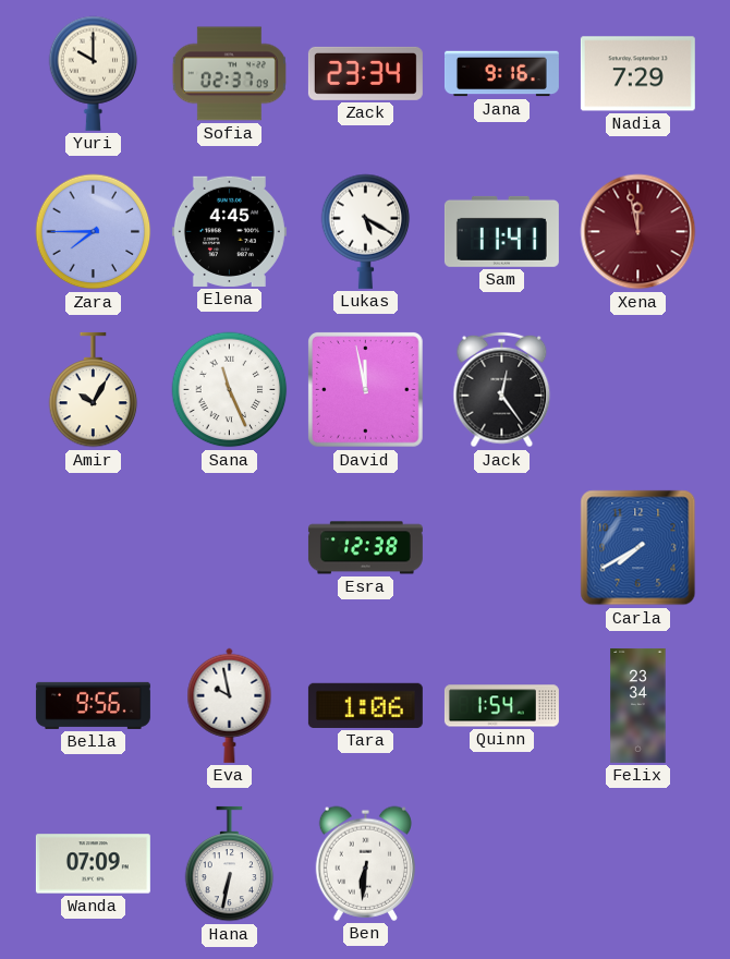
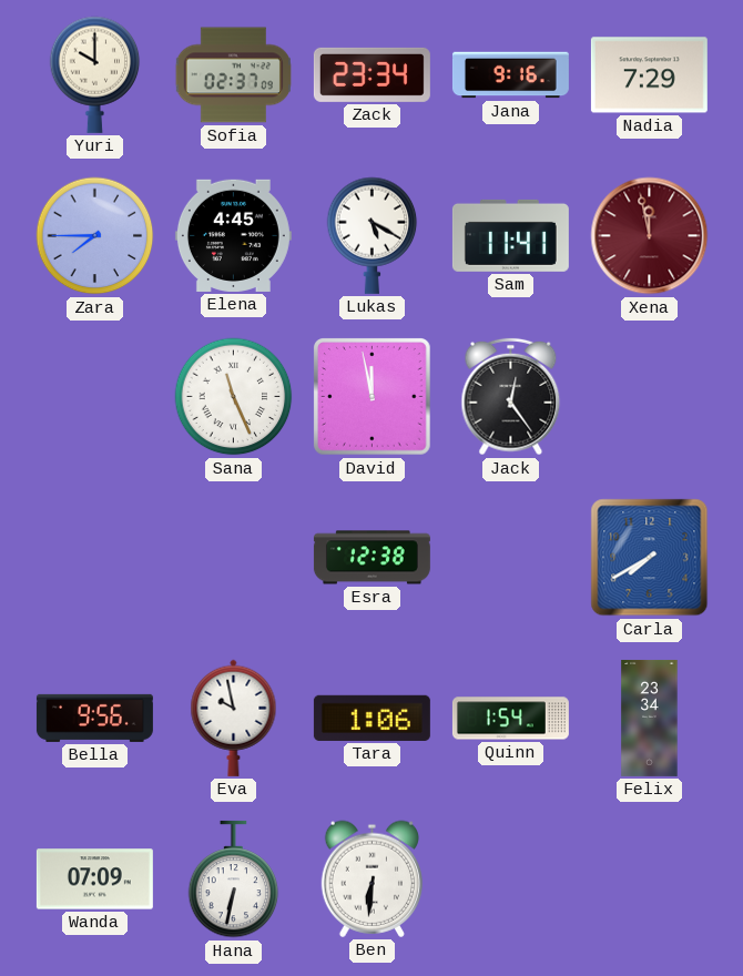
Amir: 10:05 -> none
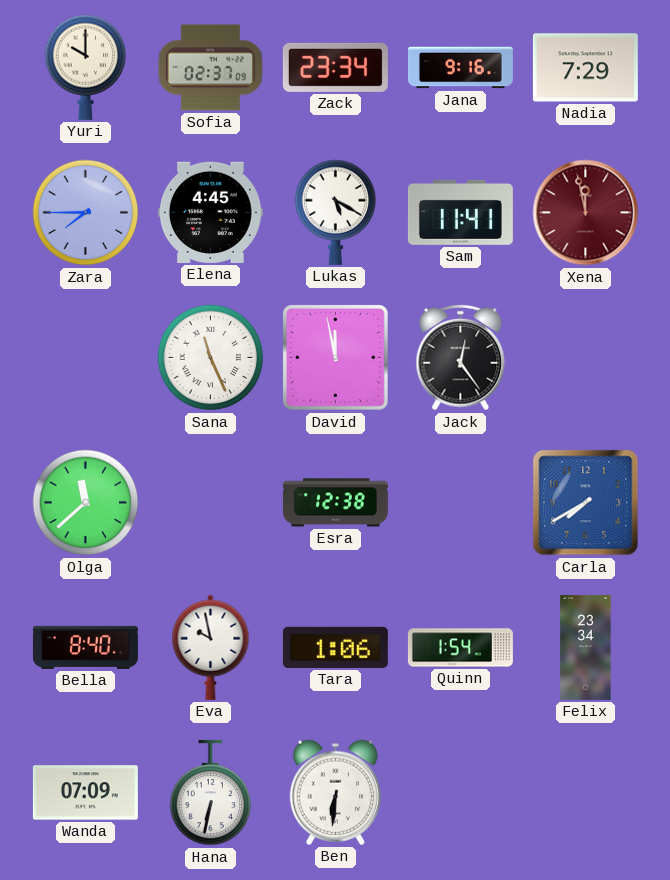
Olga: none -> 11:38
Bella: 9:56 -> 8:40
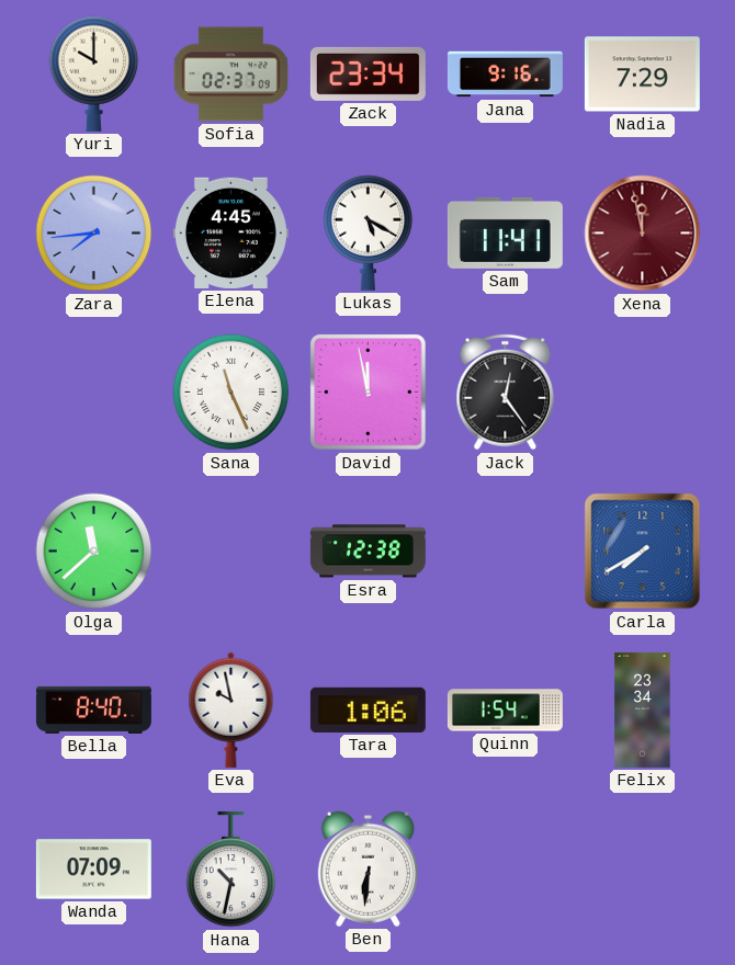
Zara: 7:45 -> 7:44
Hana: 6:32 -> 10:32
